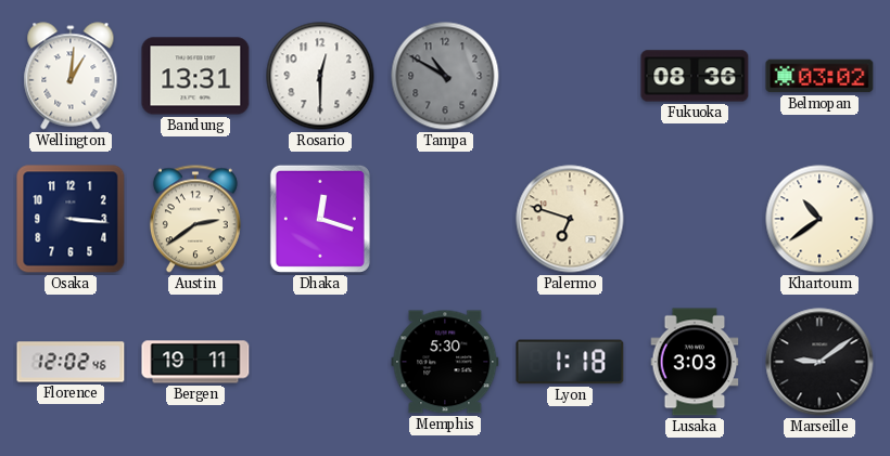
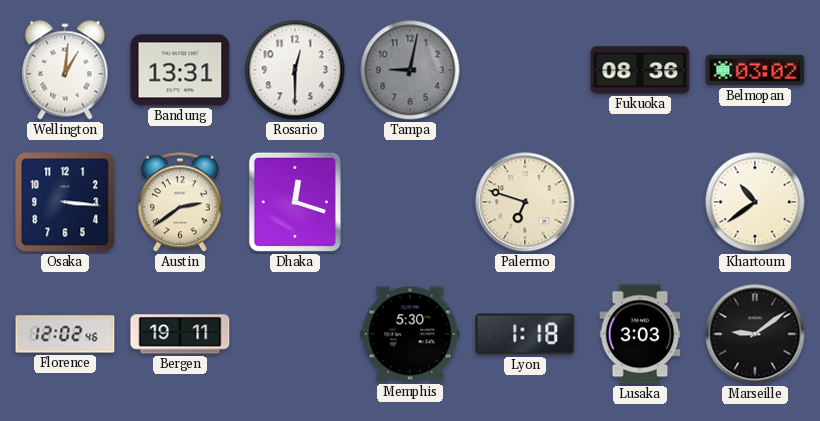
Tampa: 10:50 -> 9:02
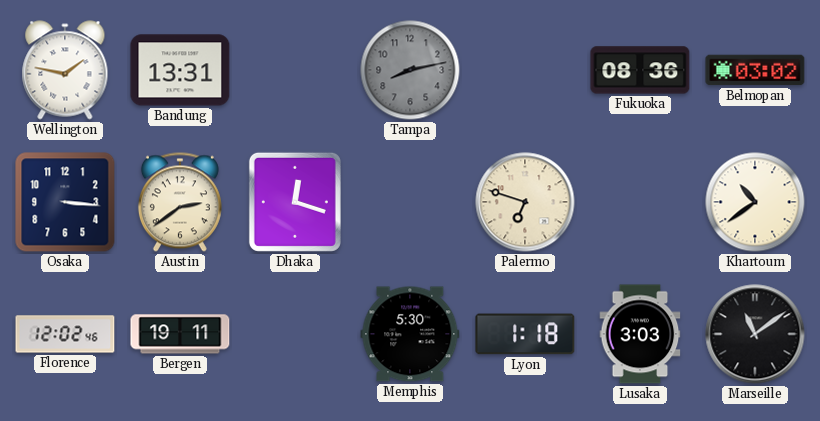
Wellington: 1:01 -> 1:47
Rosario: 12:30 -> none
Tampa: 9:02 -> 8:13
Marseille: 9:09 -> 11:09
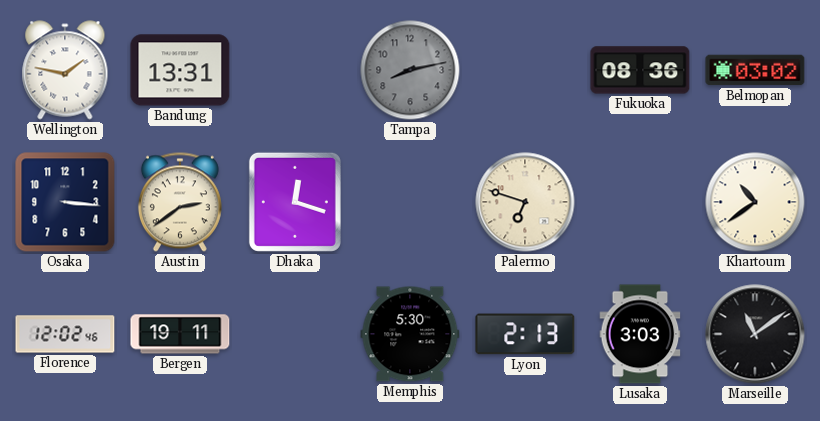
Lyon: 1:18 -> 2:13
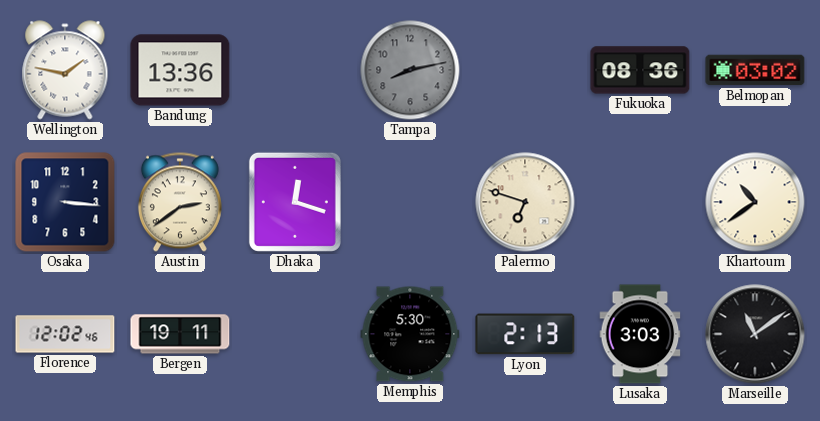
Bandung: 13:31 -> 13:36
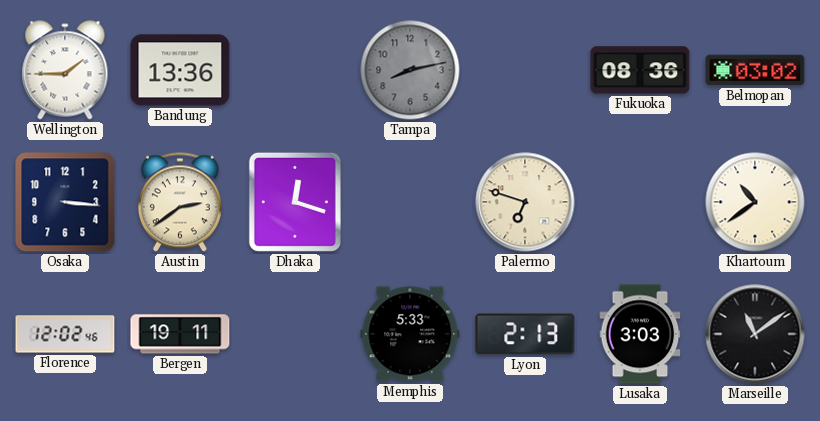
Wellington: 1:47 -> 1:45
Memphis: 5:30 -> 5:33
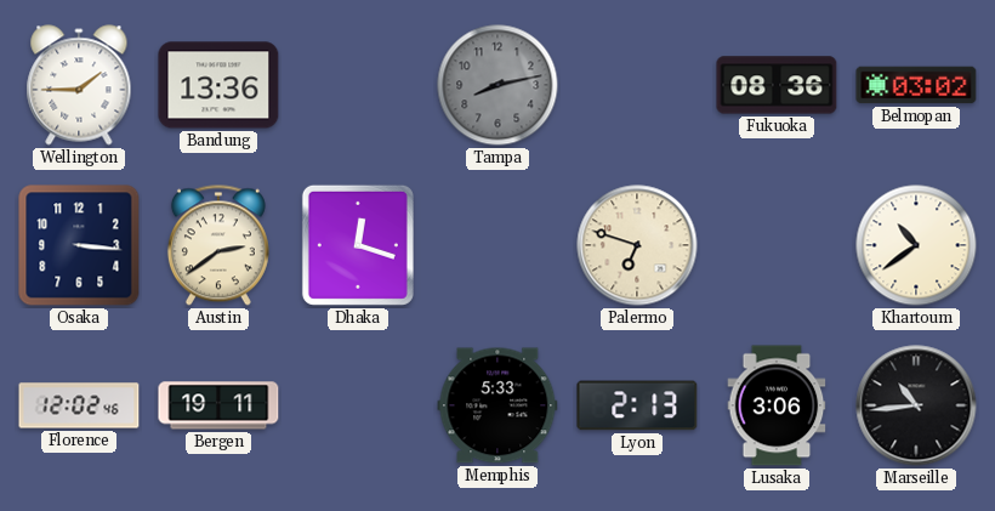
Lusaka: 3:03 -> 3:06
Marseille: 11:09 -> 10:44
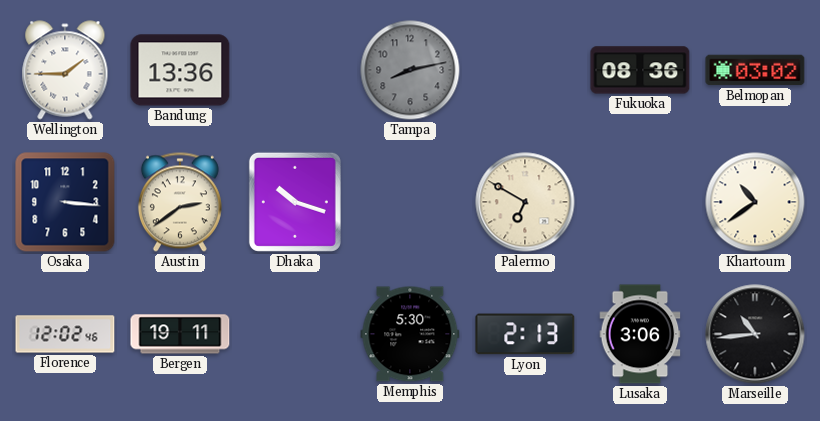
Dhaka: 12:18 -> 10:18
Palermo: 6:48 -> 6:50
Memphis: 5:33 -> 5:30
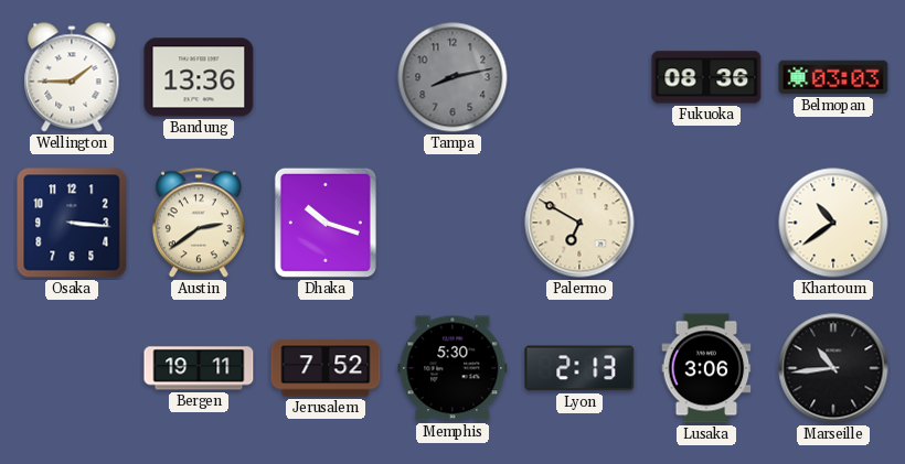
Belmopan: 03:02 -> 03:03
Florence: 12:02 -> none
Jerusalem: none -> 7:52
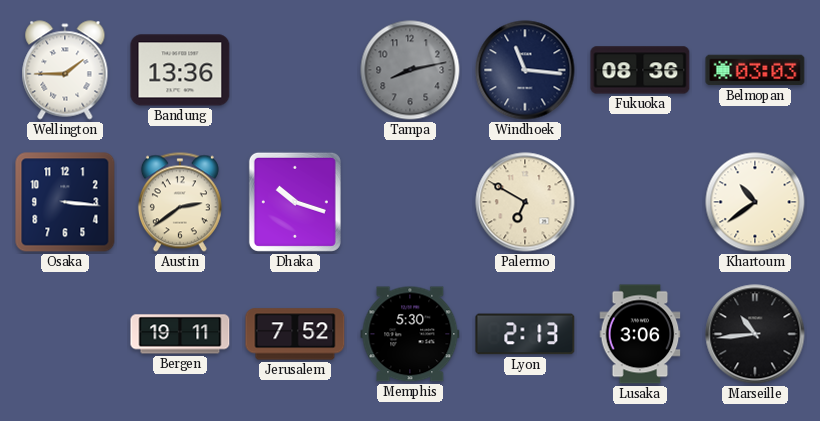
Windhoek: none -> 11:16
